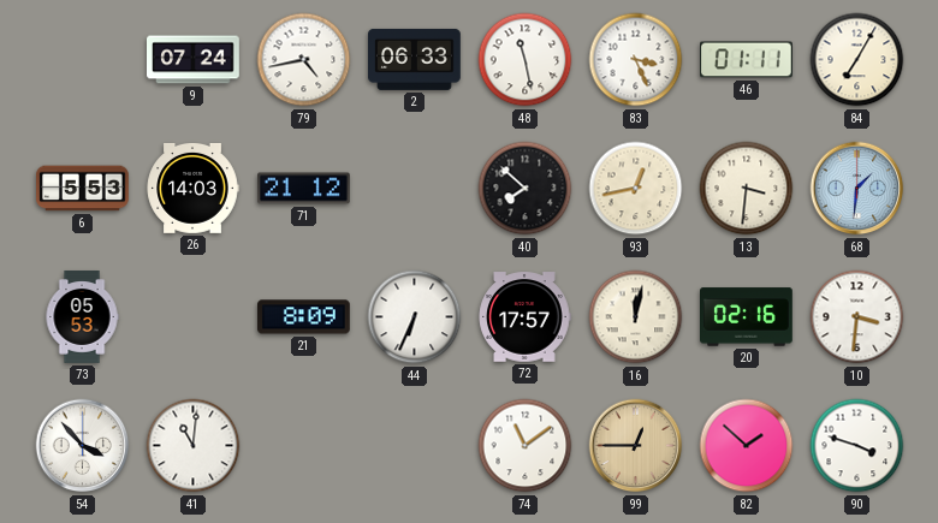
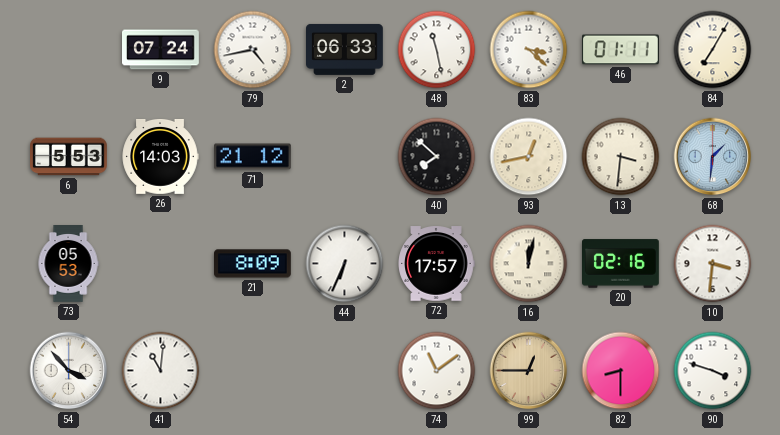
83: 3:26 -> 3:22
82: 1:52 -> 8:30
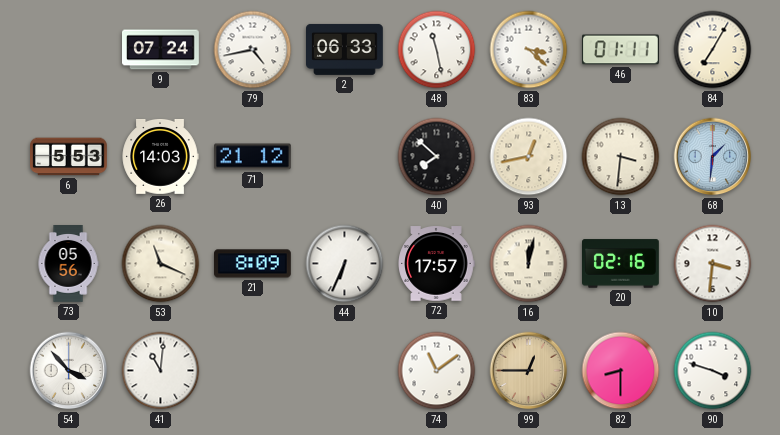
73: 05:53 -> 05:56
53: none -> 11:19
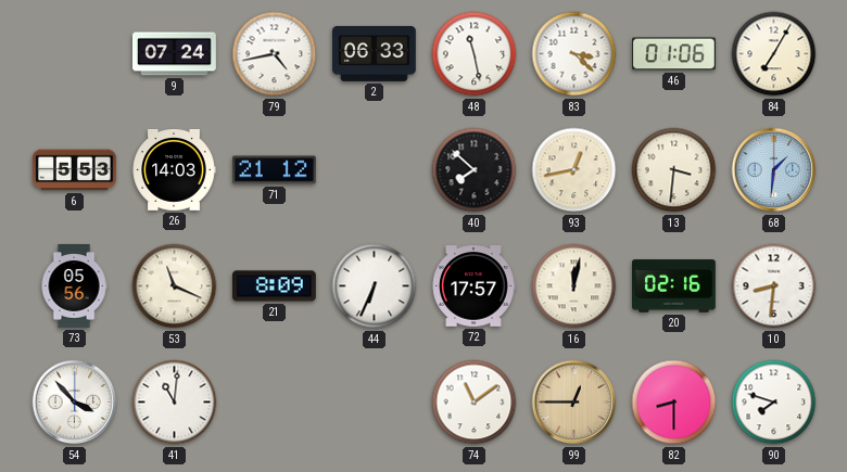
46: 01:11 -> 01:06
10: 3:31 -> 8:31
90: 3:48 -> 7:48
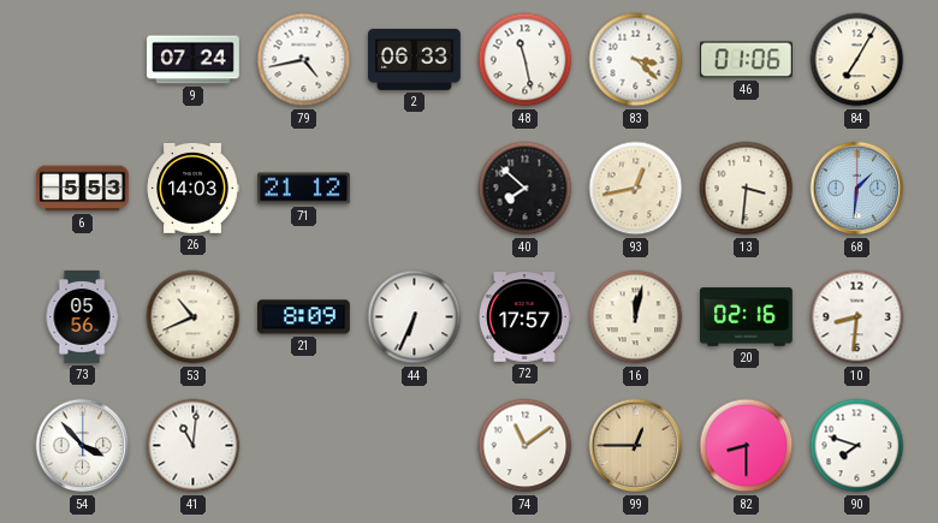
53: 11:19 -> 10:41
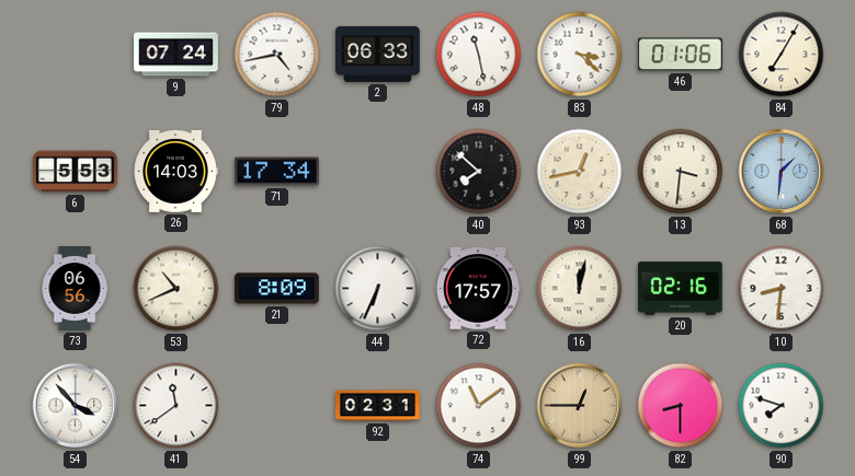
71: 21:12 -> 17:34
73: 05:56 -> 06:56
41: 11:01 -> 11:39
92: none -> 02:31
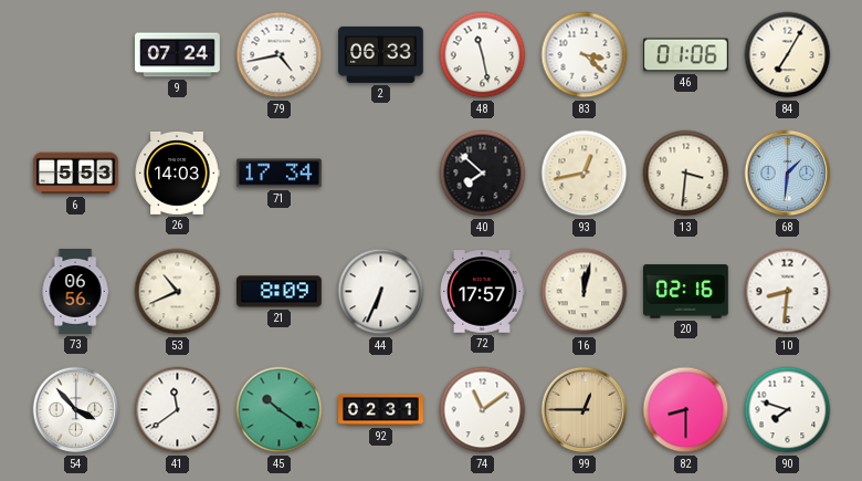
45: none -> 10:21
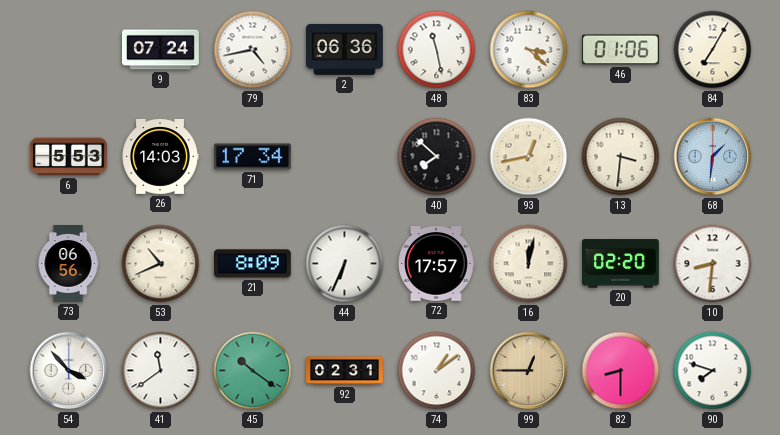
2: 06:33 -> 06:36
20: 02:16 -> 02:20
74: 11:09 -> 1:09
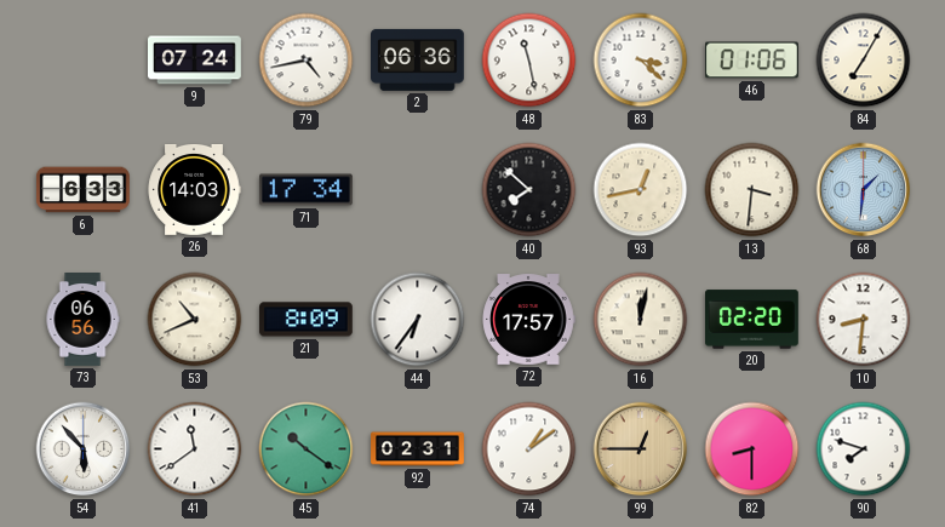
6: 5:53 -> 6:33
44: 6:34 -> 6:36
54: 3:53 -> 5:53
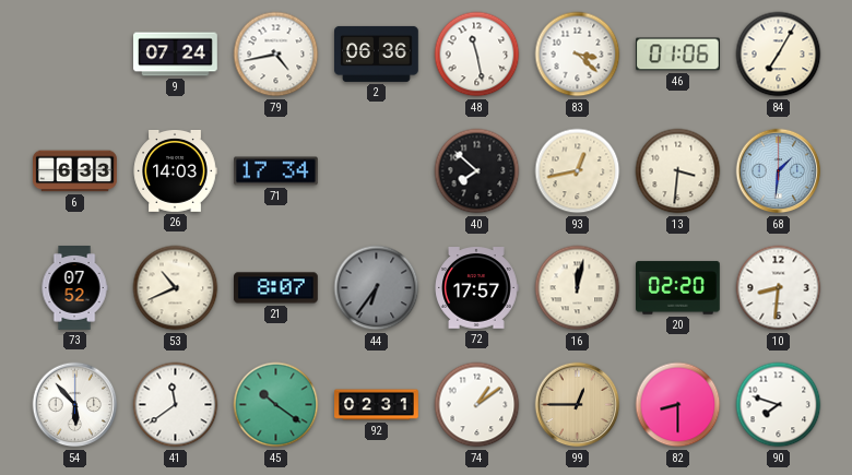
73: 06:56 -> 07:52
21: 8:09 -> 8:07
44 dial: white -> grey
